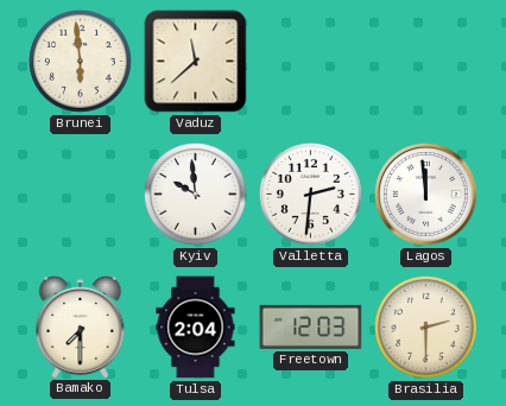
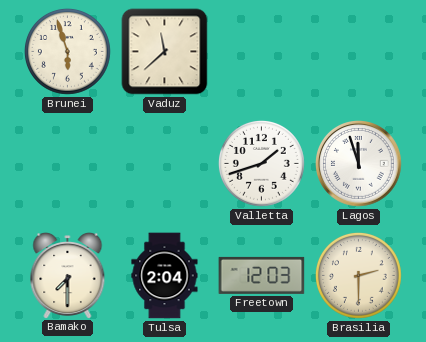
Brunei: 5:59 -> 5:57
Kyiv: 9:59 -> none
Valletta: 2:31 -> 1:42
Lagos: 11:59 -> 11:57
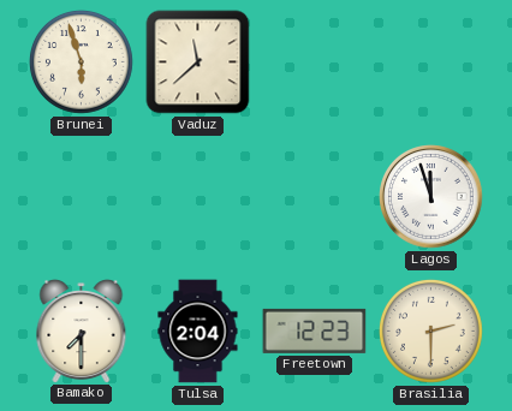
Valletta: 1:42 -> none
Freetown: 12:03 -> 12:23
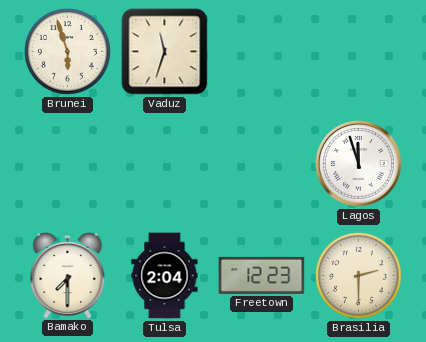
Vaduz: 11:38 -> 11:33
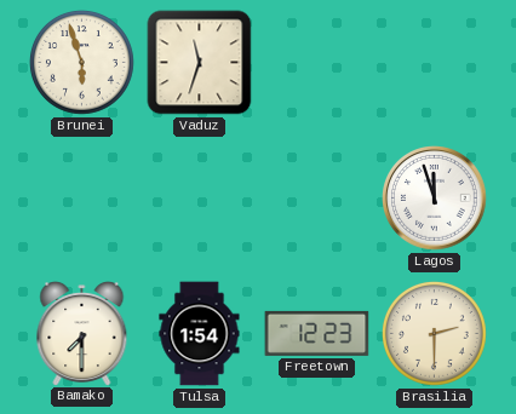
Tulsa: 2:04 -> 1:54
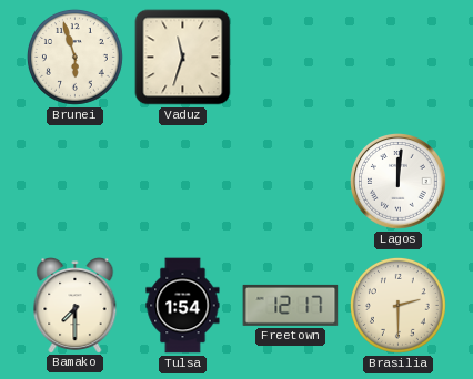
Lagos: 11:57 -> 12:01
Freetown: 12:23 -> 12:17
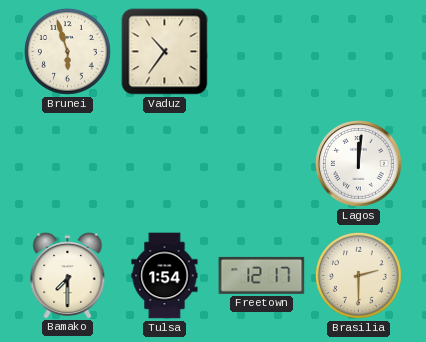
Vaduz: 11:33 -> 10:36
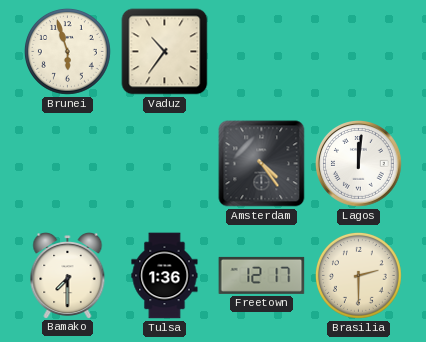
Amsterdam: none -> 4:24
Tulsa: 1:54 -> 1:36
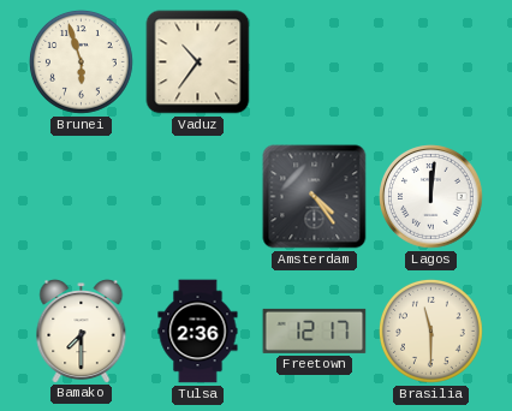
Tulsa: 1:36 -> 2:36
Brasilia: 2:30 -> 11:30
